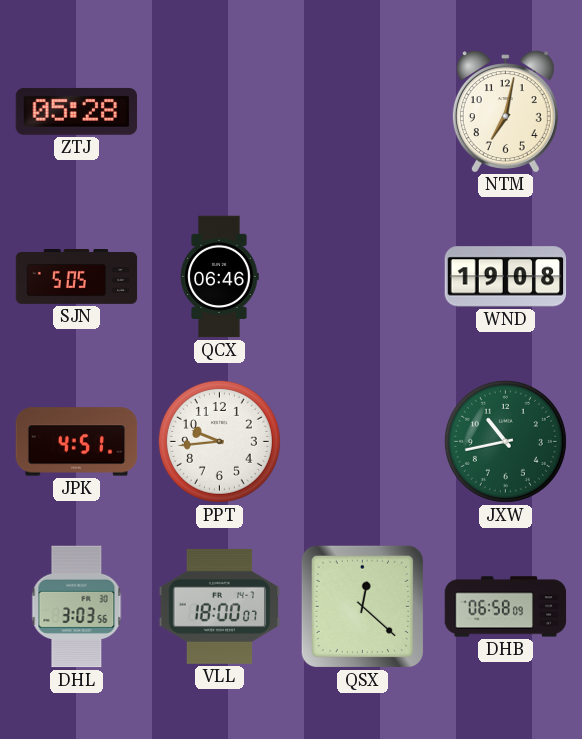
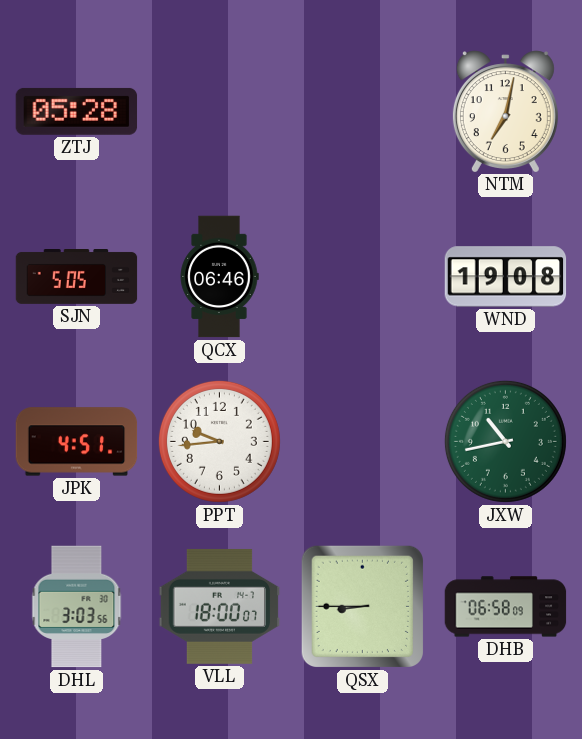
QSX: 12:22 -> 8:45
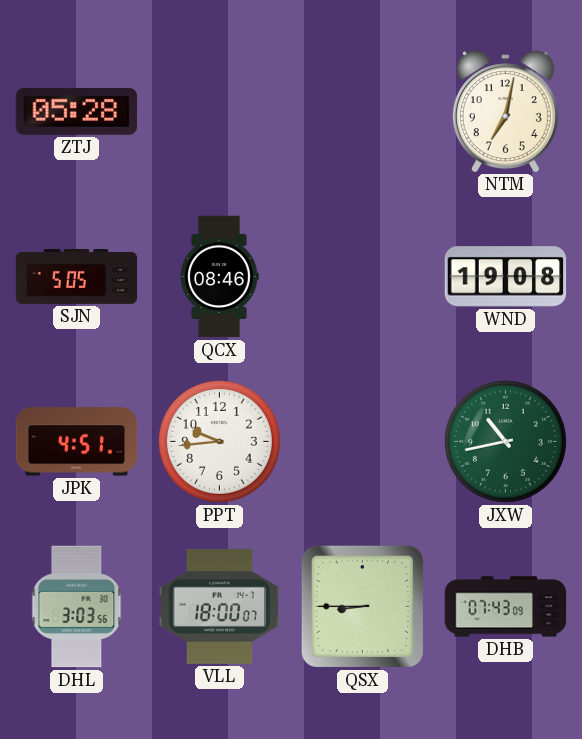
QCX: 06:46 -> 08:46
DHB: 06:58 -> 07:43
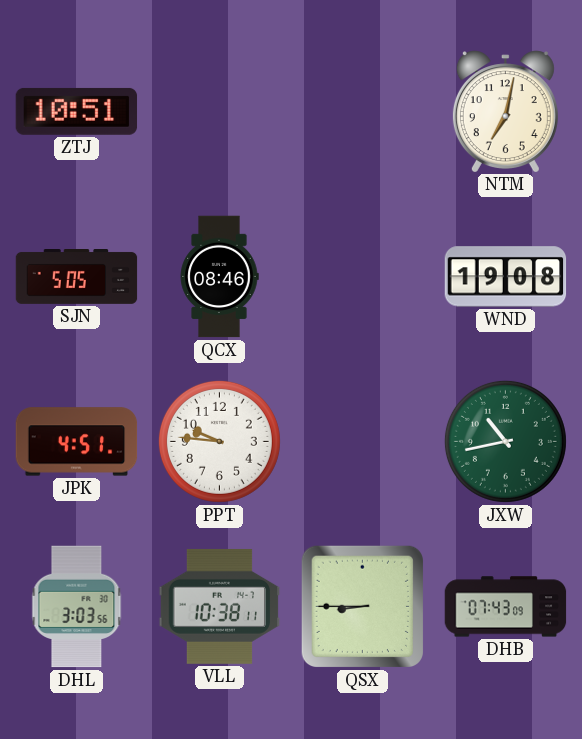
ZTJ: 05:28 -> 10:51
PPT: 9:44 -> 9:46
VLL: 18:00 -> 10:38
